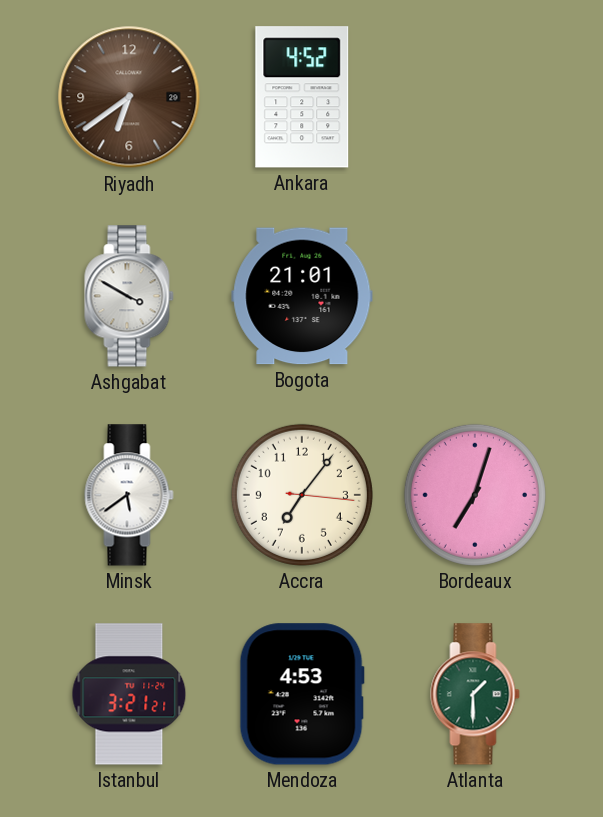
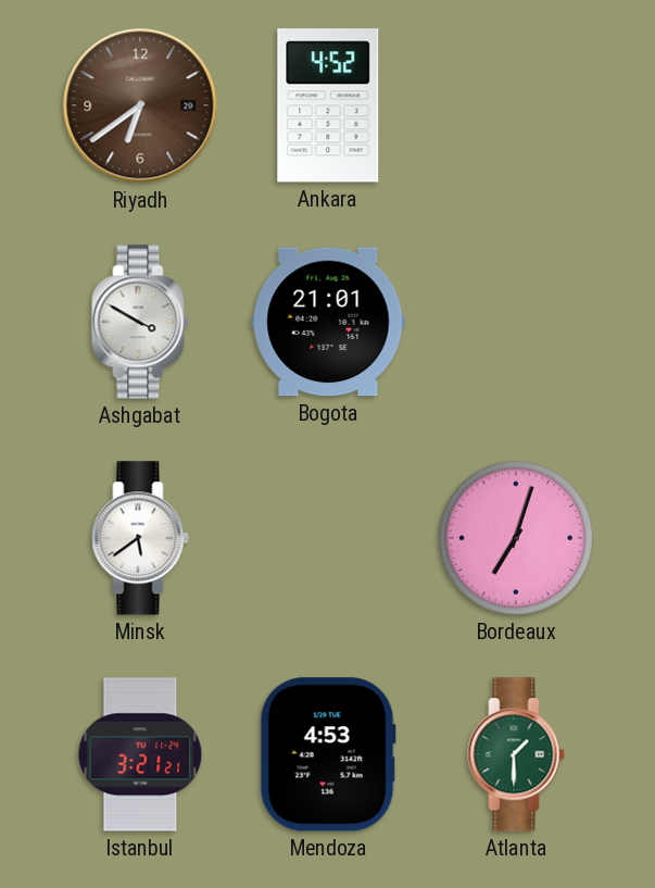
Accra: 7:06 -> none
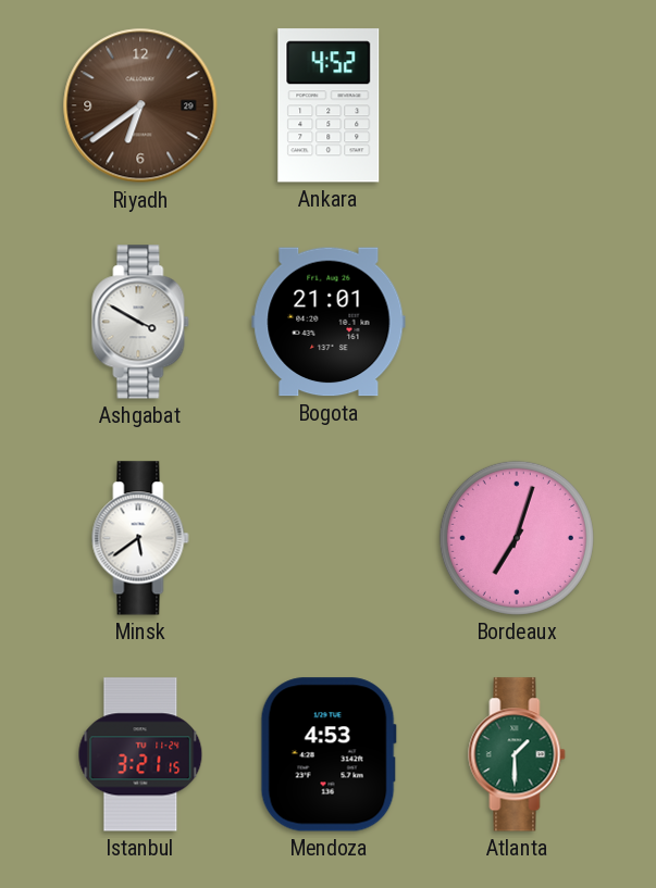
Istanbul: 3:21:21 -> 3:21:15
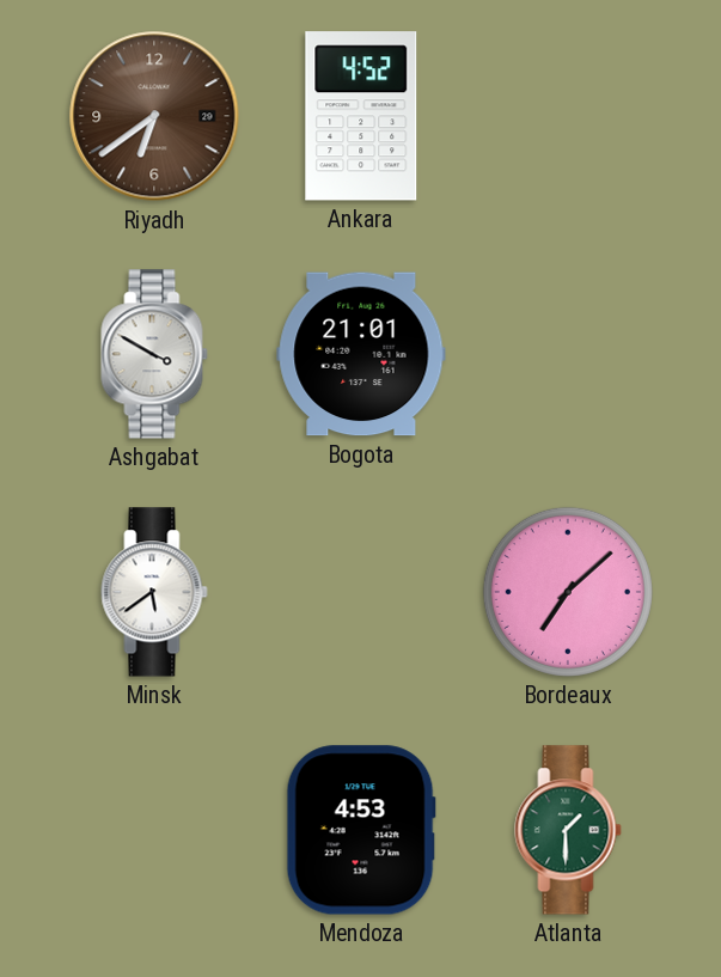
Bordeaux: 7:03 -> 7:08
Istanbul: 3:21 -> none
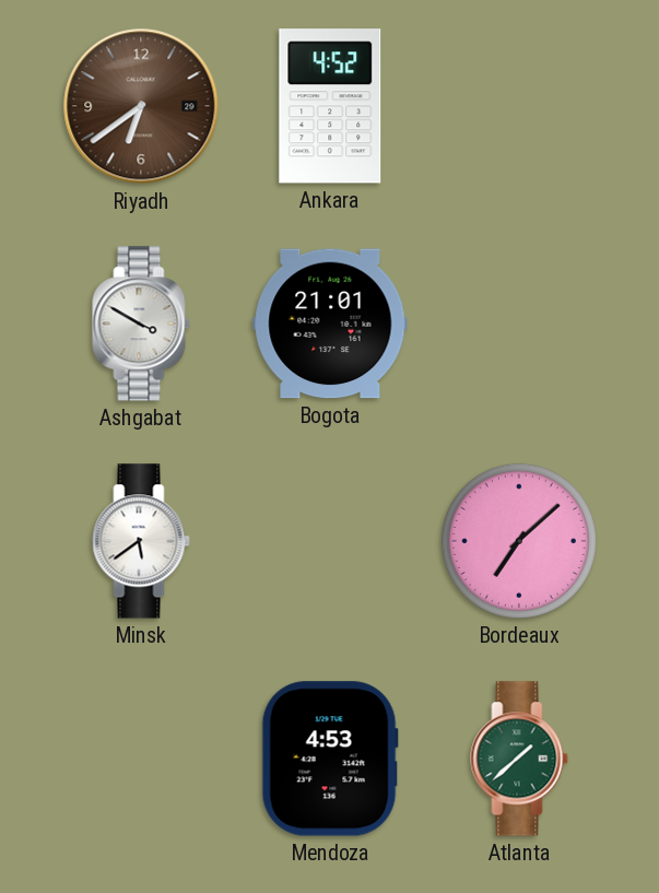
Atlanta: 1:30 -> 1:38
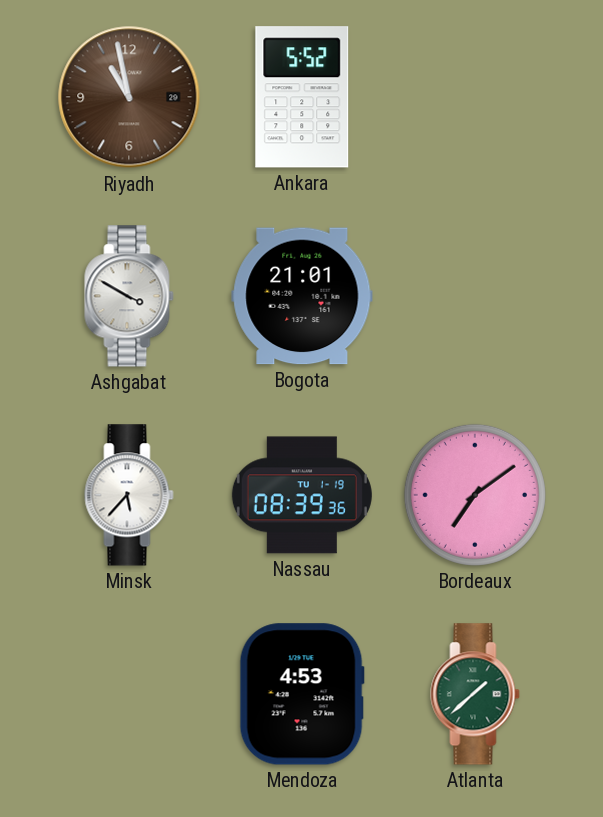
Riyadh: 6:39 -> 10:58
Ankara: 4:52 -> 5:52
Minsk: 5:39 -> 5:37
Nassau: none -> 08:39
Bordeaux: 7:08 -> 7:09
